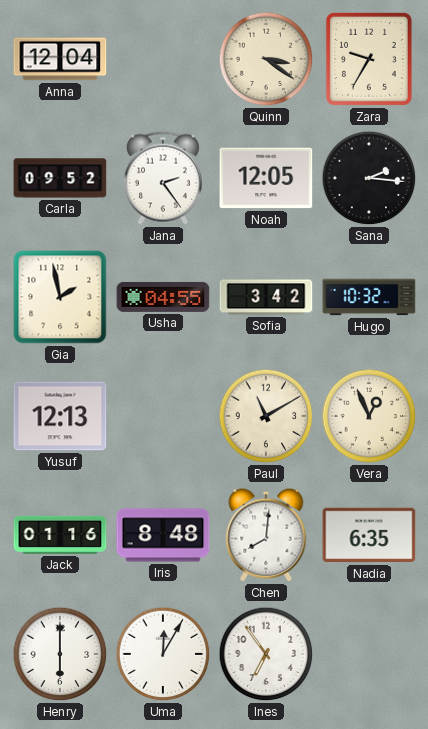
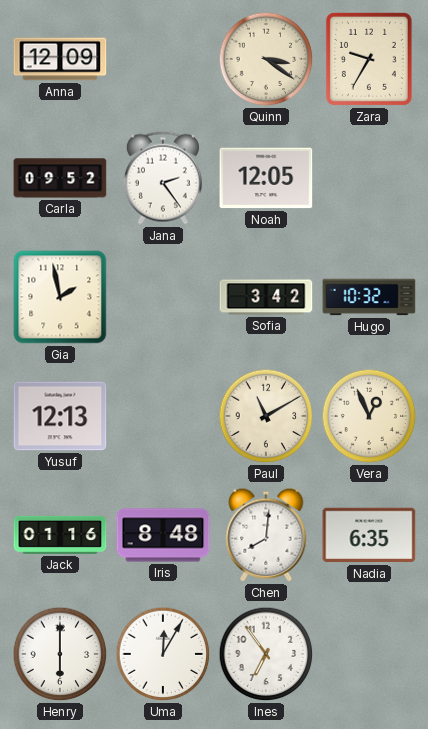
Anna: 12:04 -> 12:09
Sana: 2:16 -> none
Usha: 04:55 -> none
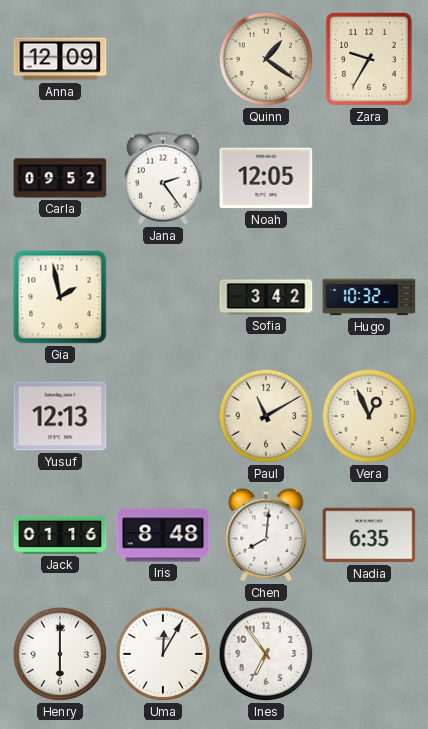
Quinn: 3:21 -> 1:21
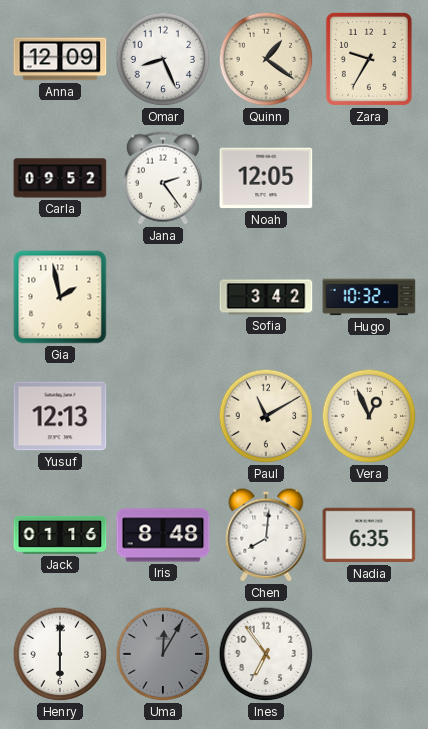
Omar: none -> 8:26
Uma dial: white -> grey
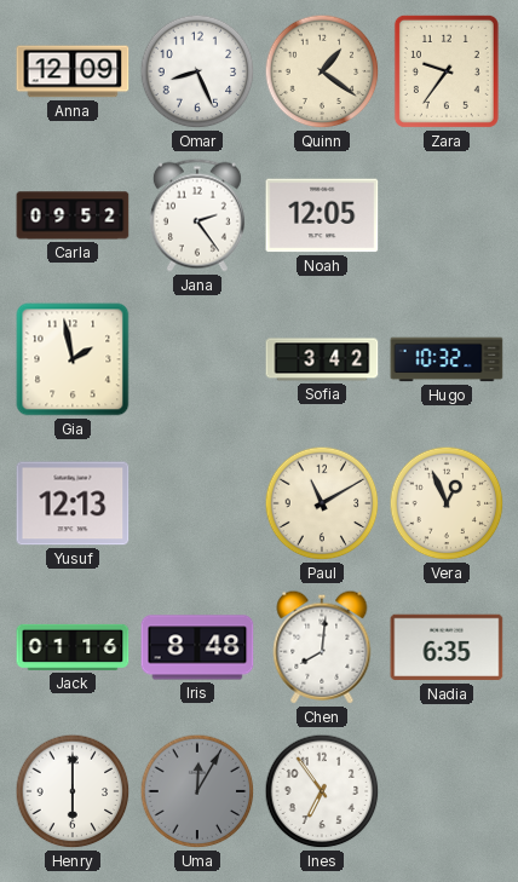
Zara: 9:35 -> 9:36
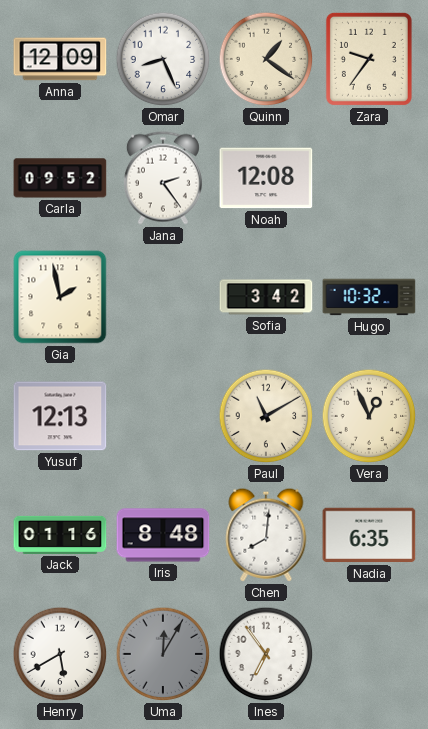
Noah: 12:05 -> 12:08
Henry: 6:00 -> 5:40
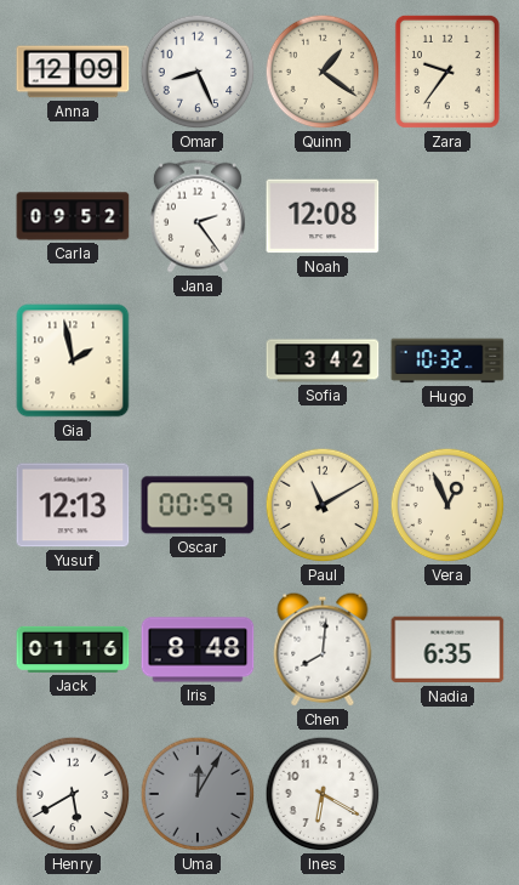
Oscar: none -> 00:59
Ines: 6:54 -> 6:20
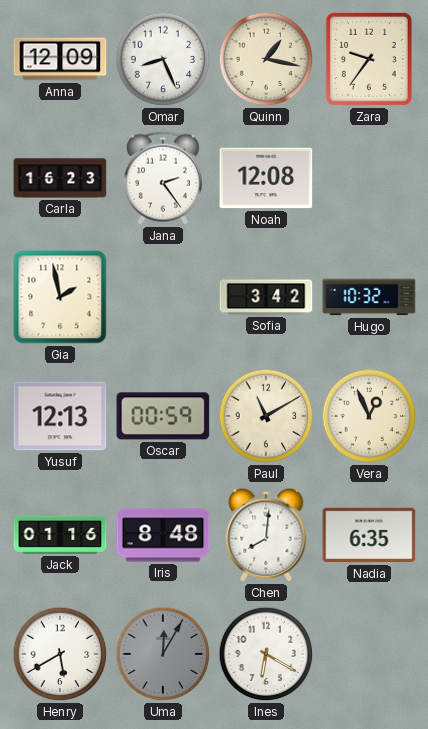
Quinn: 1:21 -> 1:17
Carla: 09:52 -> 16:23
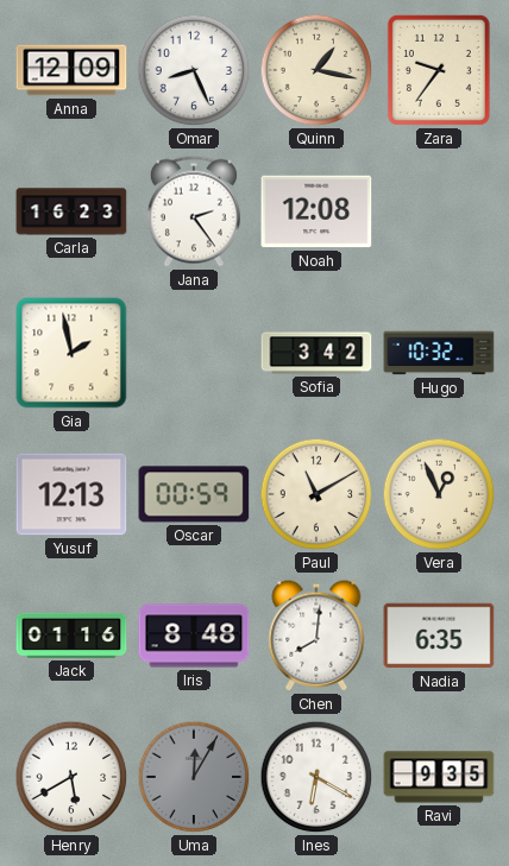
Ravi: none -> 9:35
